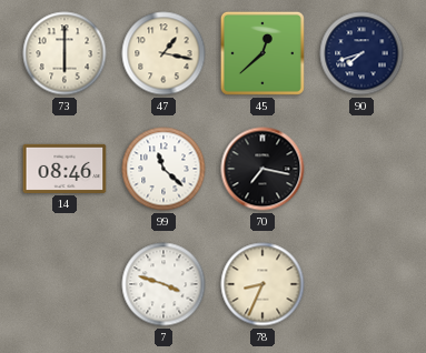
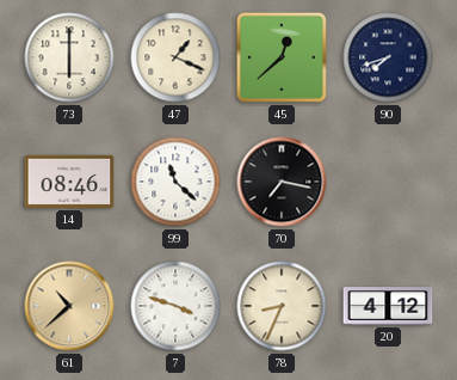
47: 1:17 -> 1:19
61: none -> 10:38
20: none -> 4:12
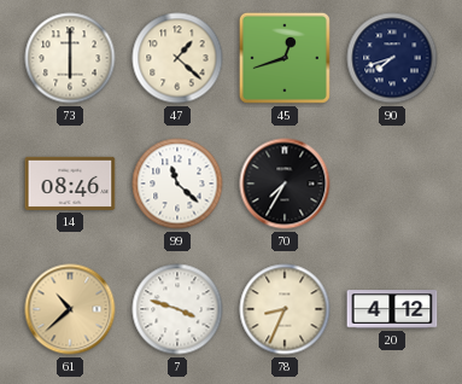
47: 1:19 -> 1:22
45: 12:38 -> 12:42
70: 7:17 -> 7:35
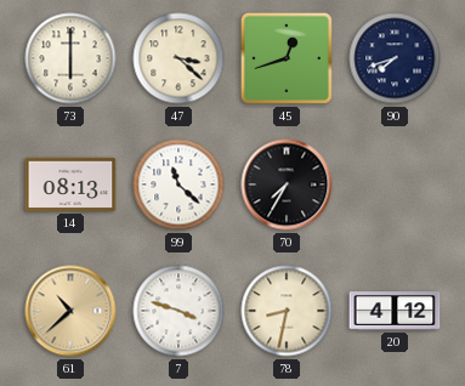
47: 1:22 -> 3:22
14: 08:46 -> 08:13
78: 8:34 -> 8:32
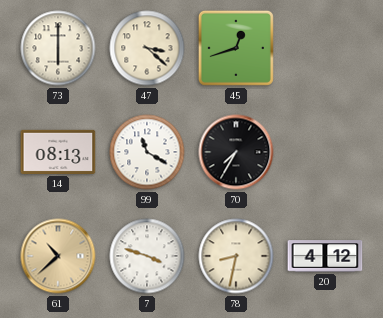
90: 7:42 -> none
99: 11:22 -> 11:20
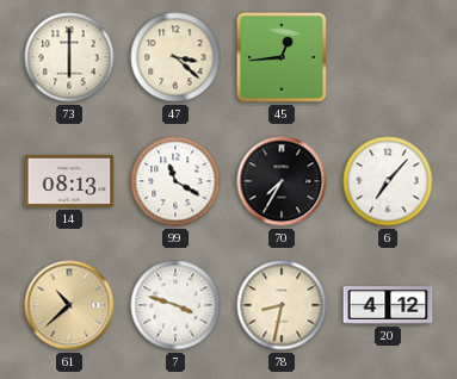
45: 12:42 -> 12:44
6: none -> 7:07
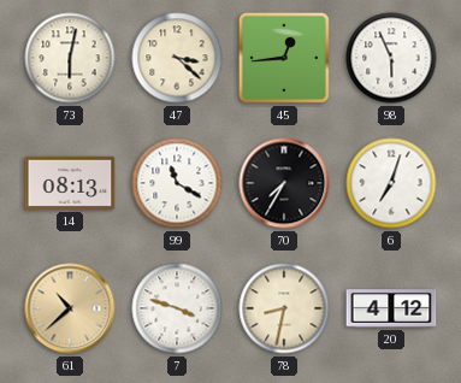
73: 6:00 -> 6:02
98: none -> 5:56
6: 7:07 -> 7:03
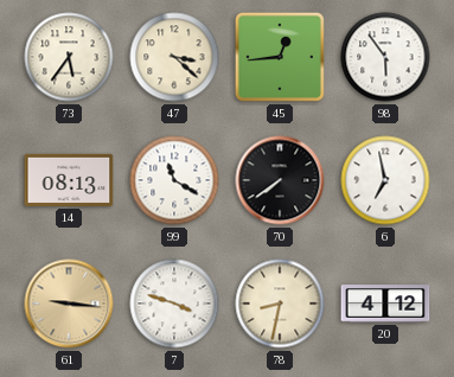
73: 6:02 -> 5:36
98: 5:56 -> 5:54
70: 7:35 -> 7:39
6: 7:03 -> 6:58
61: 10:38 -> 9:16
